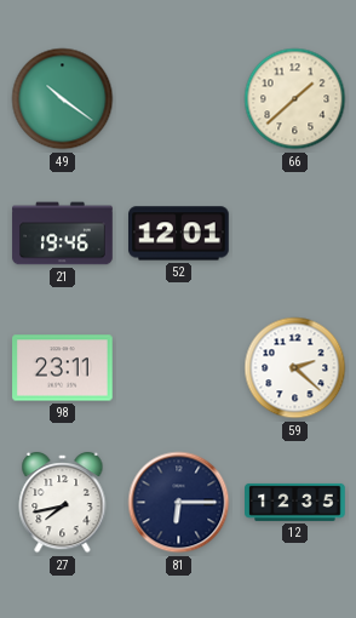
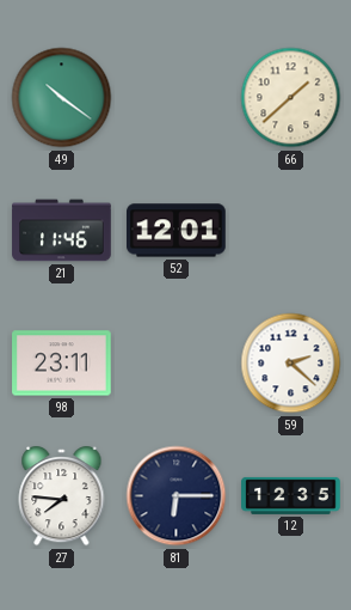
21: 19:46 -> 11:46
27: 7:43 -> 7:46
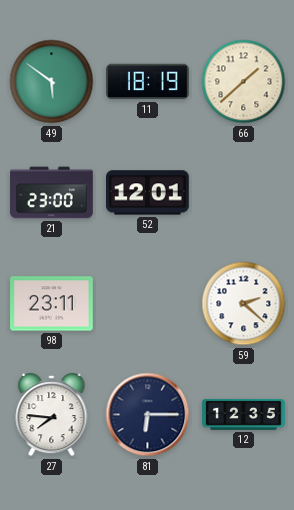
49: 10:21 -> 5:51
11: none -> 18:19
21: 11:46 -> 23:00
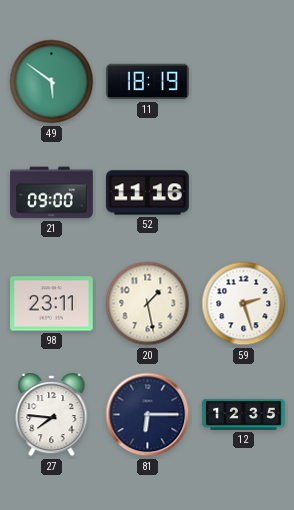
66: 1:38 -> none
21: 23:00 -> 09:00
52: 12:01 -> 11:16
20: none -> 1:28
59: 2:22 -> 2:27
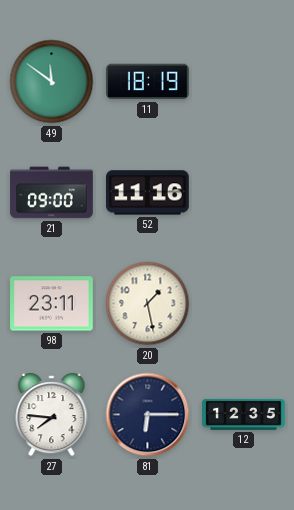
49: 5:51 -> 11:51
59: 2:27 -> none
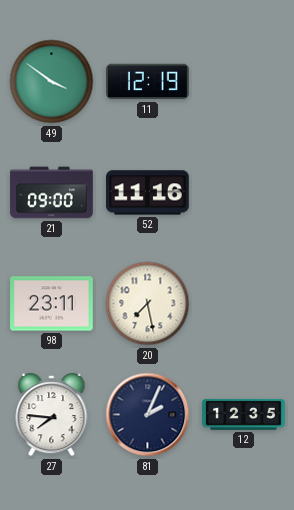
49: 11:51 -> 3:51
11: 18:19 -> 12:19
20: 1:28 -> 7:28
81: 6:15 -> 2:04
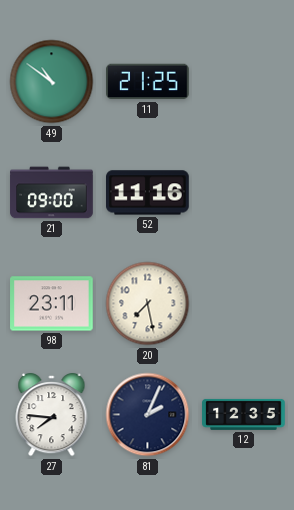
49: 3:51 -> 10:51
11: 12:19 -> 21:25
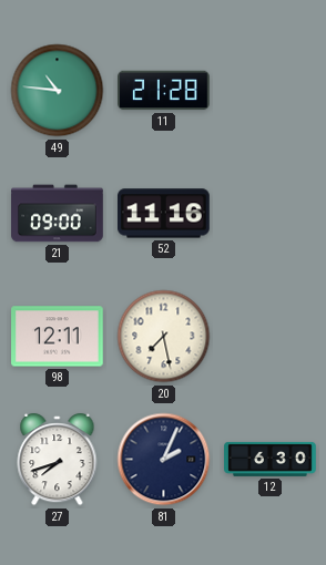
49: 10:51 -> 10:46
11: 21:25 -> 21:28
98: 23:11 -> 12:11
27: 7:46 -> 7:42
12: 12:35 -> 6:30
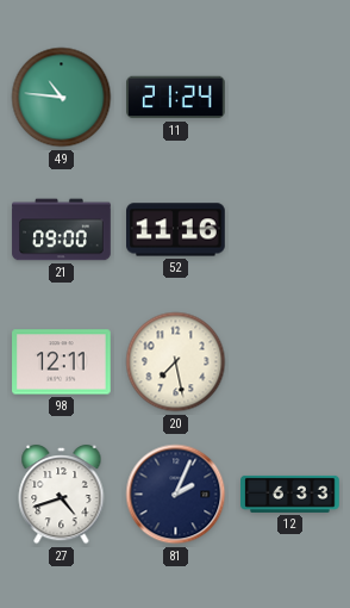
11: 21:28 -> 21:24
27: 7:42 -> 4:42
12: 6:30 -> 6:33
